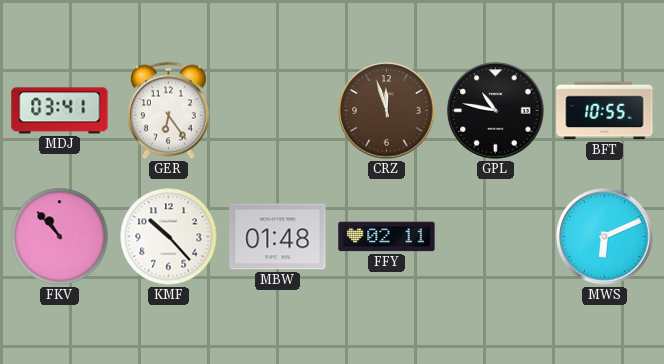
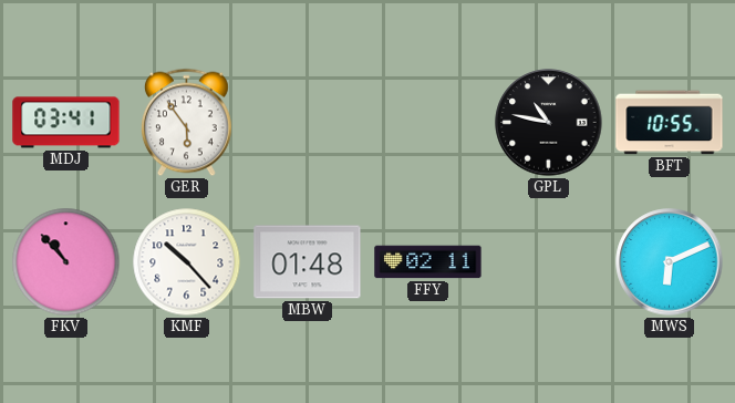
GER: 6:24 -> 5:54
CRZ: 11:57 -> none
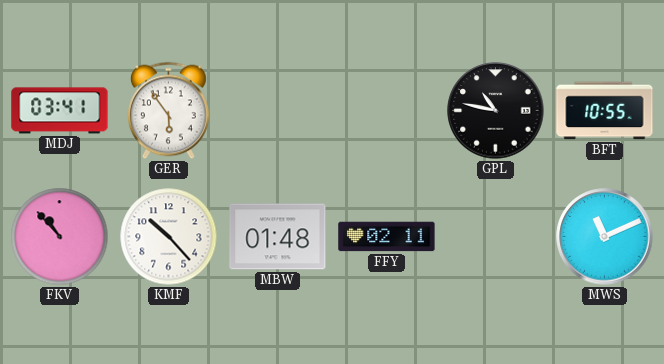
MWS: 6:11 -> 11:11
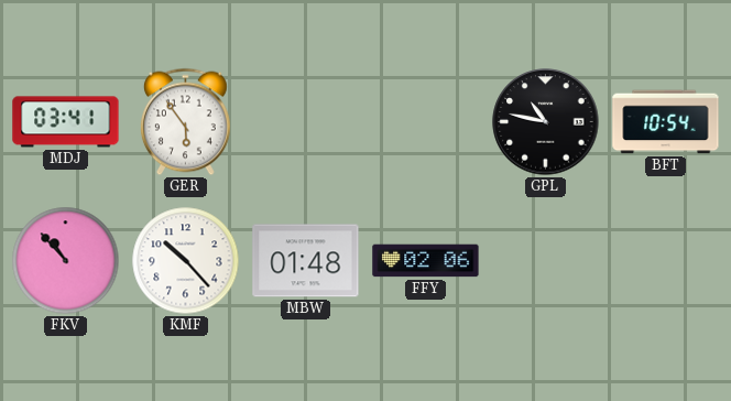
BFT: 10:55 -> 10:54
FFY: 02:11 -> 02:06
MWS: 11:11 -> none
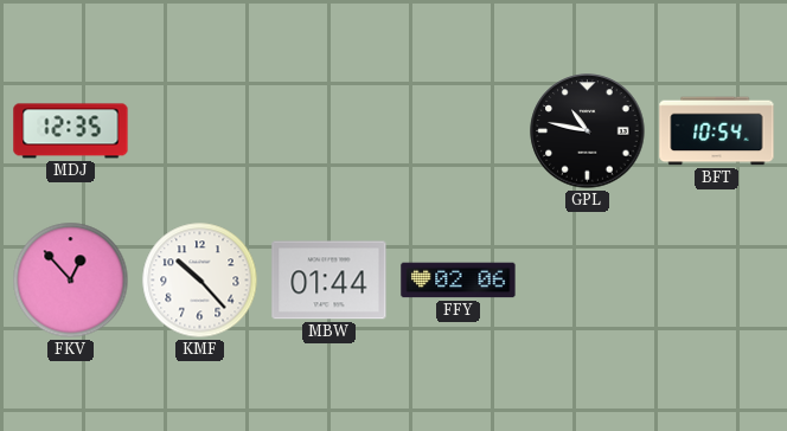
MDJ: 03:41 -> 12:35
GER: 5:54 -> none
FKV: 10:53 -> 12:53
MBW: 01:48 -> 01:44
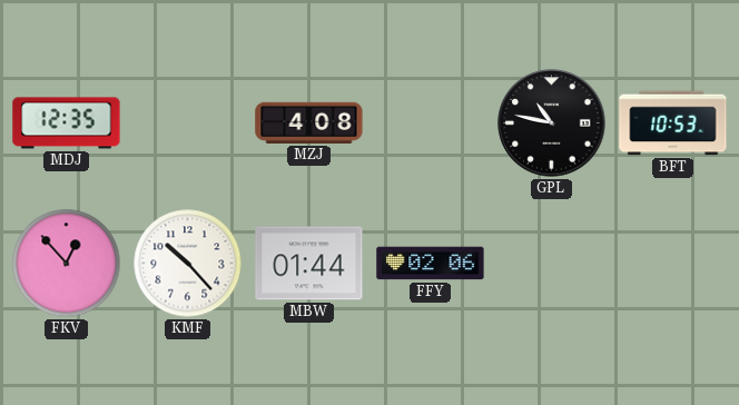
MZJ: none -> 4:08
BFT: 10:54 -> 10:53
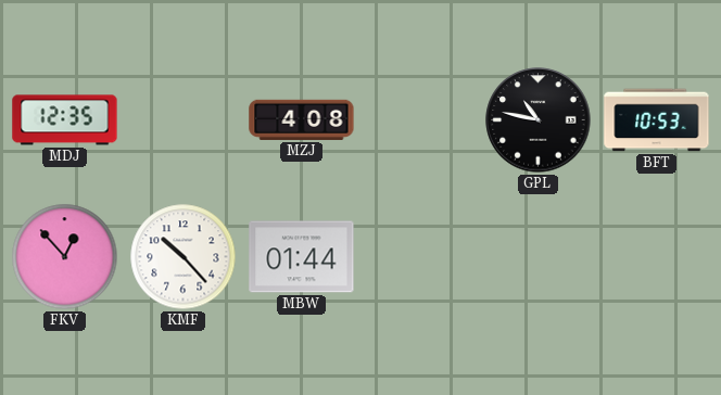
FFY: 02:06 -> none
